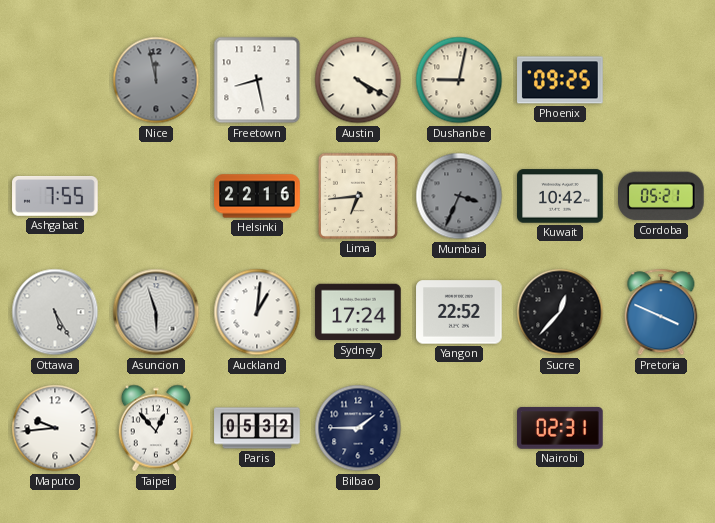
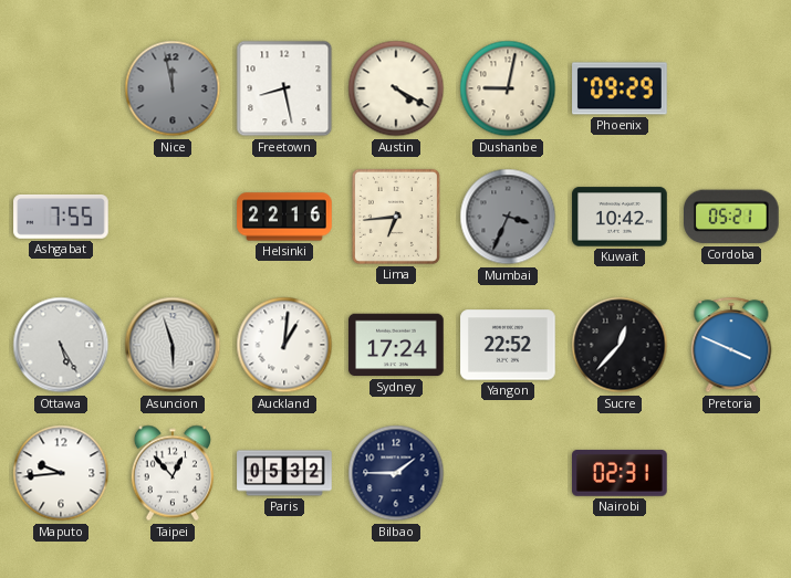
Phoenix: 09:25 -> 09:29
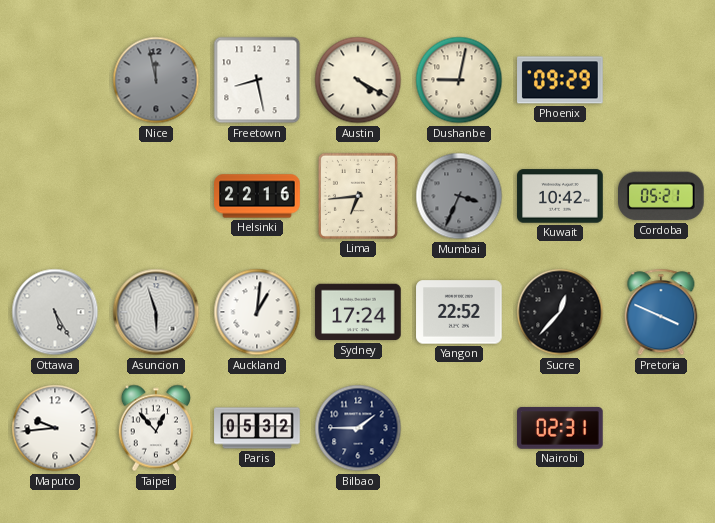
Ashgabat: 7:55 -> none
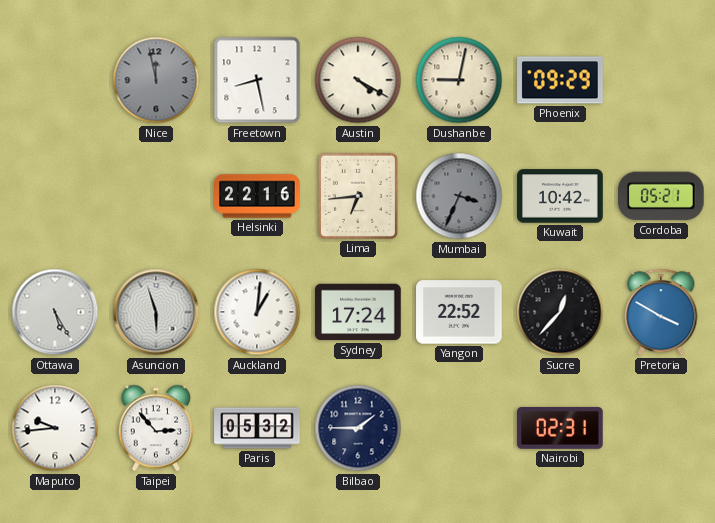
Pretoria: 3:49 -> 3:50
Taipei: 12:53 -> 2:53
